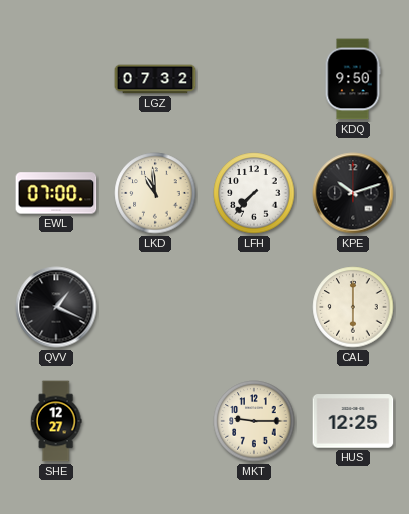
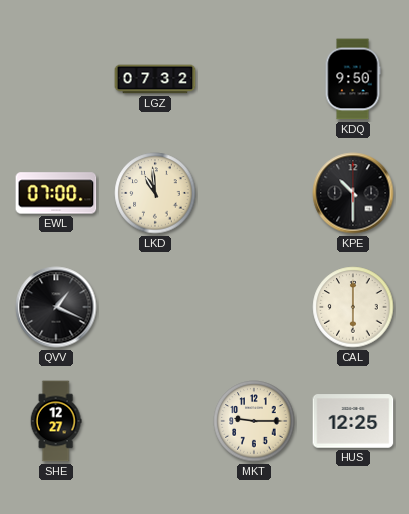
LFH: 7:37 -> none
KPE: 10:12 -> 10:30
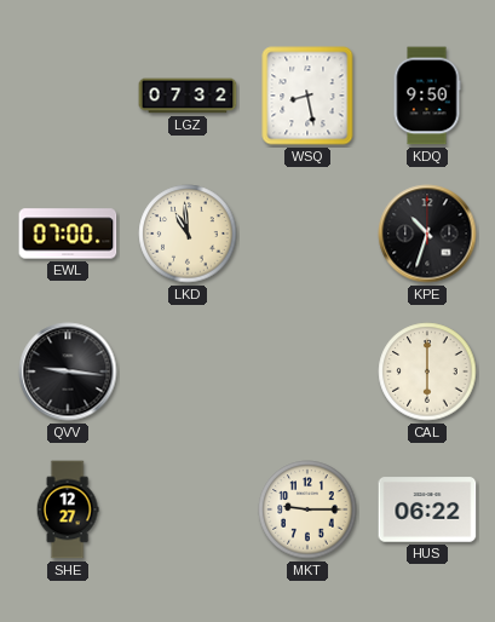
WSQ: none -> 8:28
KPE: 10:30 -> 10:33
QVV: 1:19 -> 9:16
HUS: 12:25 -> 06:22
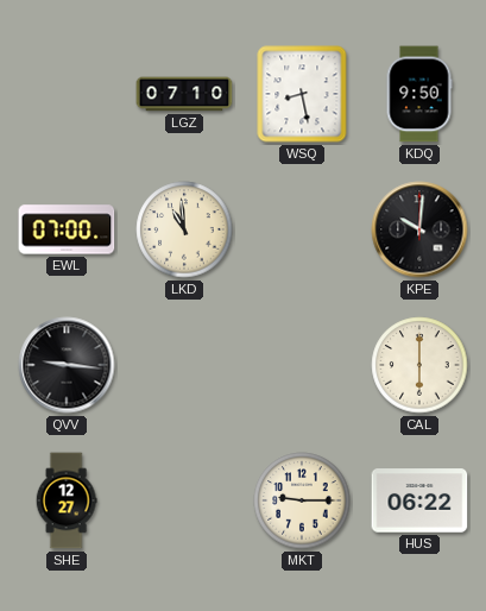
LGZ: 07:32 -> 07:10
KPE: 10:33 -> 10:01
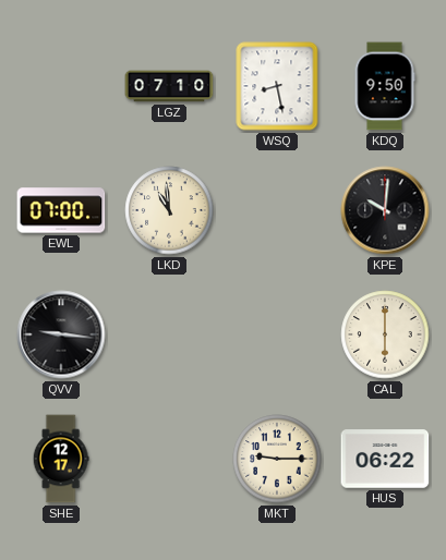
SHE: 12:27 -> 12:17
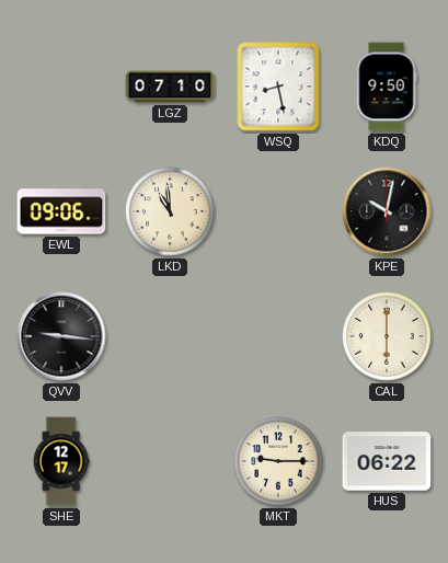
EWL: 07:00 -> 09:06
KPE: 10:01 -> 10:02
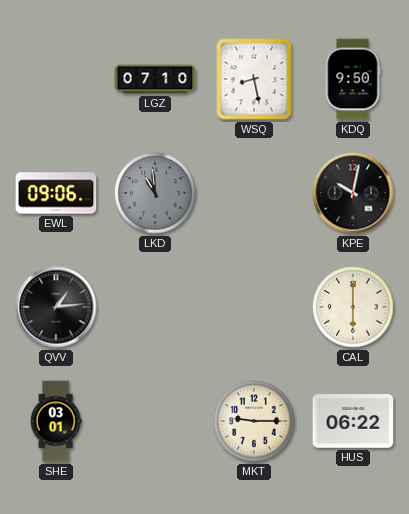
LKD dial: cream -> grey
QVV: 9:16 -> 1:14
SHE: 12:17 -> 03:01
